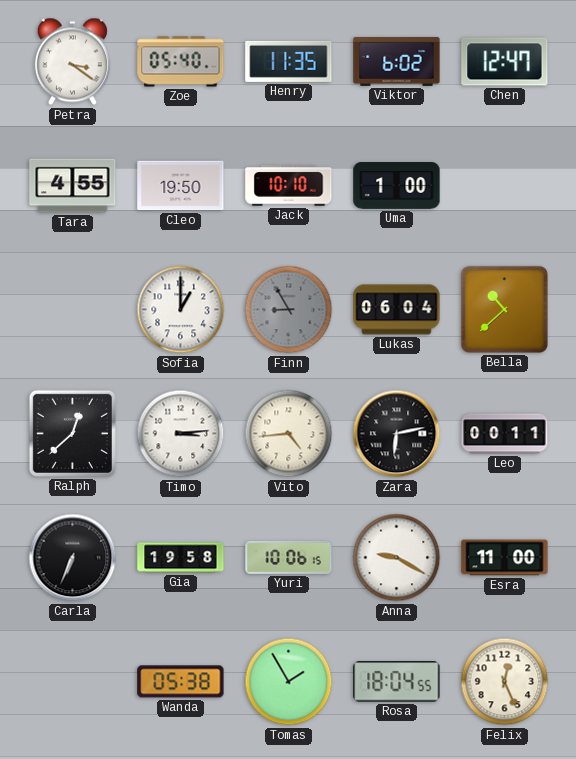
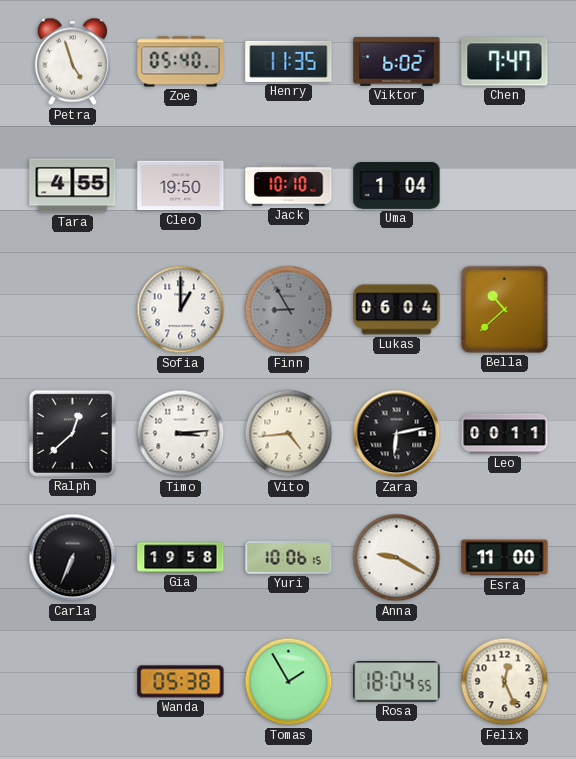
Petra: 3:21 -> 4:57
Chen: 12:47 -> 7:47
Uma: 1:00 -> 1:04
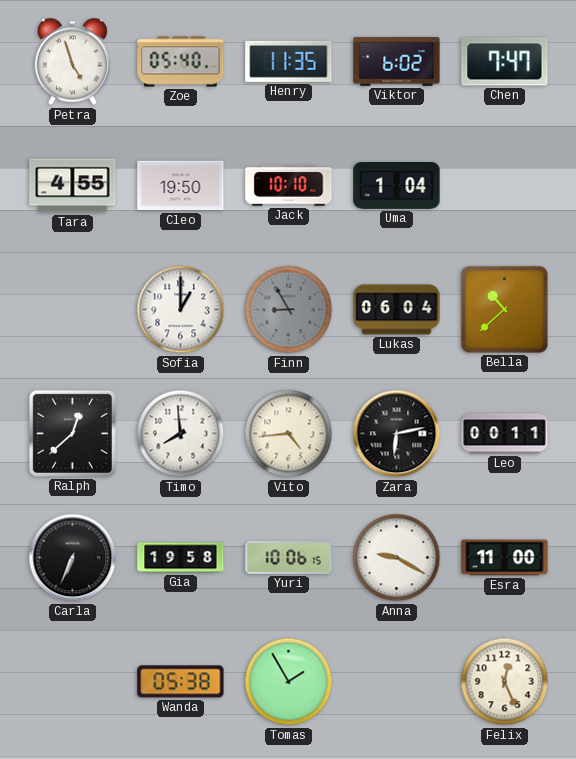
Timo: 3:14 -> 7:59
Rosa: 18:04 -> none
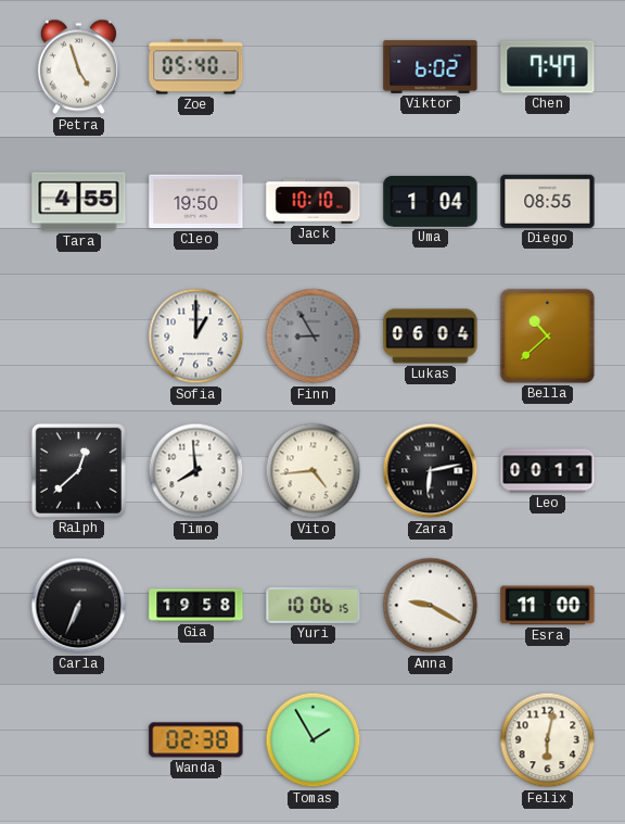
Henry: 11:35 -> none
Diego: none -> 08:55
Wanda: 05:38 -> 02:38
Felix: 12:26 -> 6:02
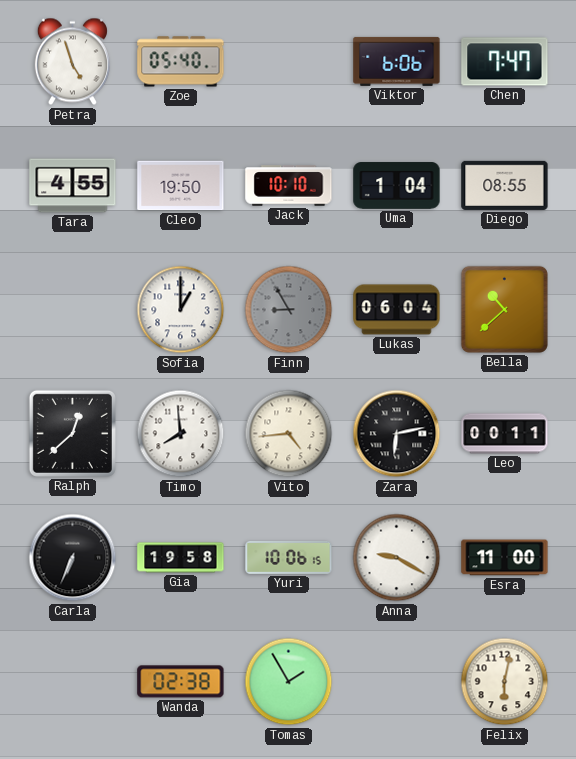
Viktor: 6:02 -> 6:06
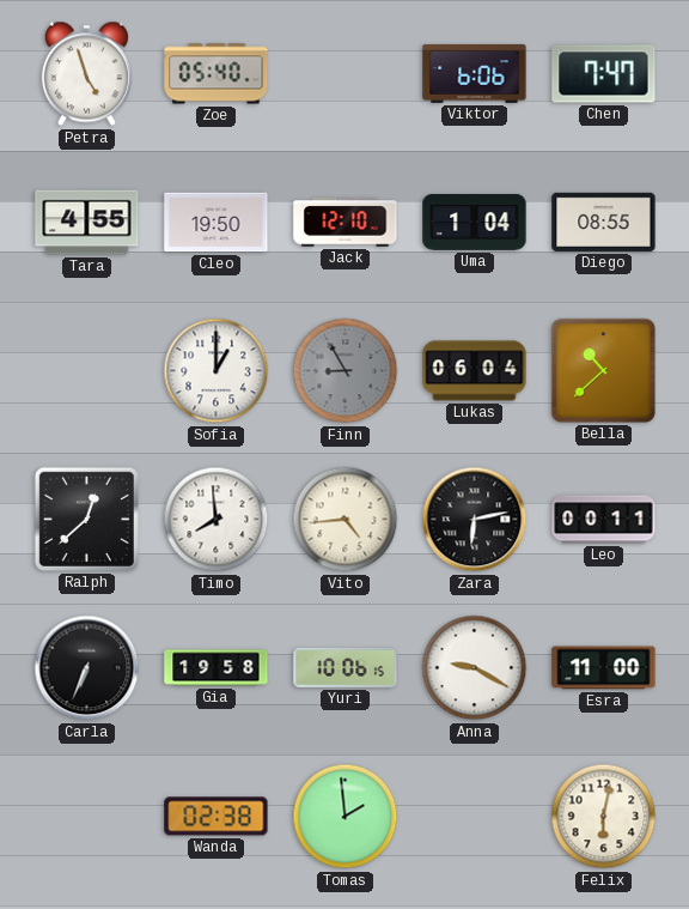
Jack: 10:10 -> 12:10
Tomas: 1:55 -> 1:59
